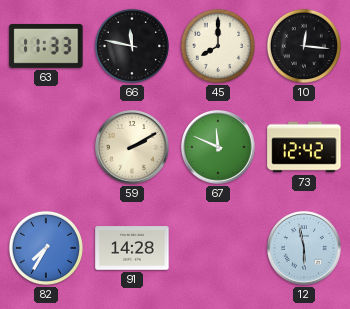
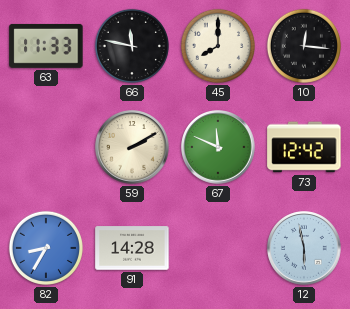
82: 7:35 -> 8:35
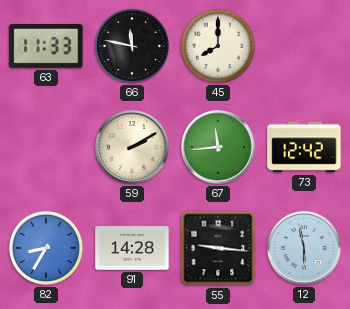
10: 12:16 -> none
67: 11:49 -> 11:44
55: none -> 9:16
